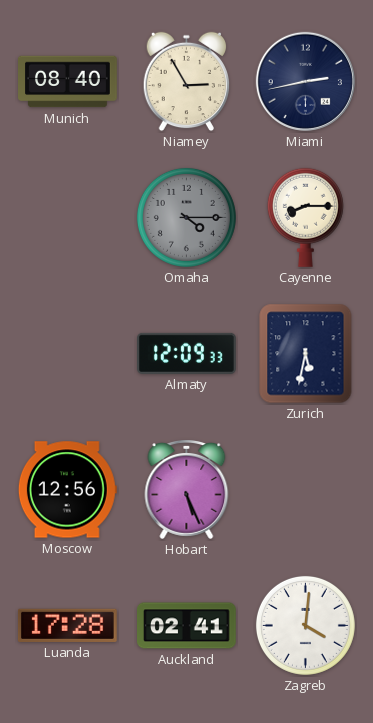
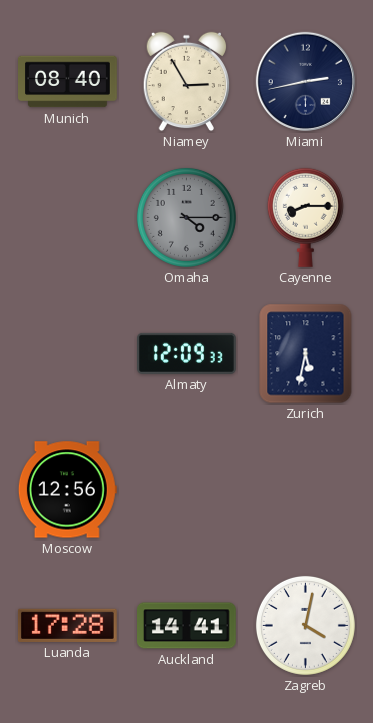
Hobart: 5:26 -> none
Auckland: 02:41 -> 14:41
Zagreb: 4:01 -> 4:02
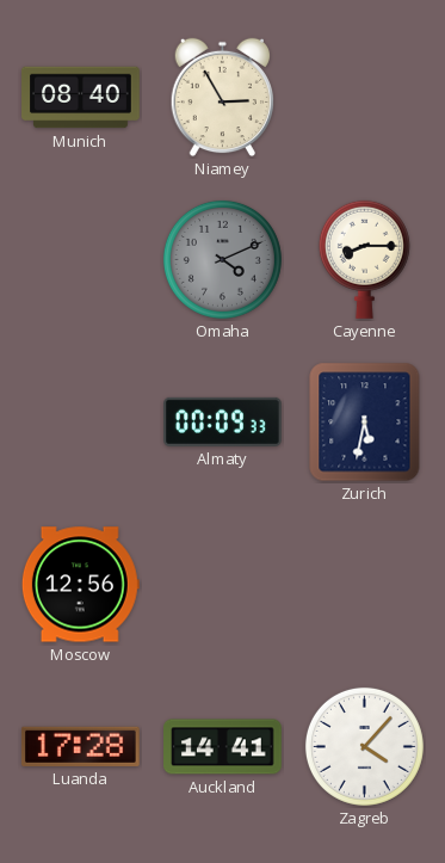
Miami: 2:43 -> none
Omaha: 4:15 -> 4:11
Almaty: 12:09 -> 00:09
Zagreb: 4:02 -> 4:07
